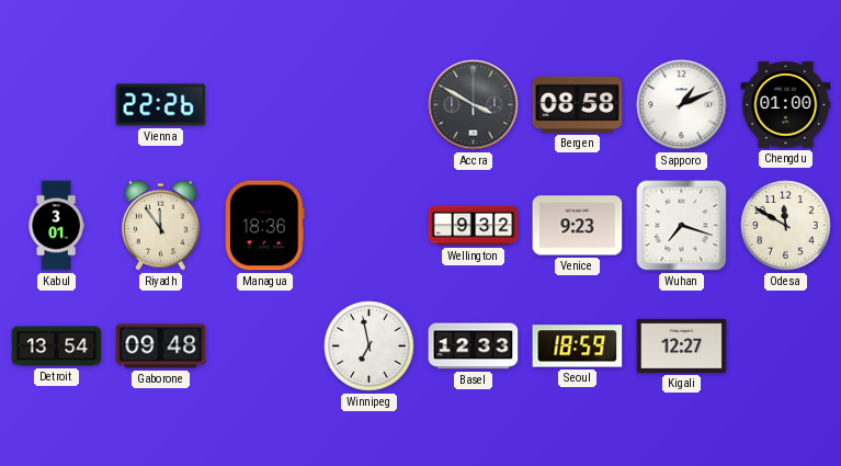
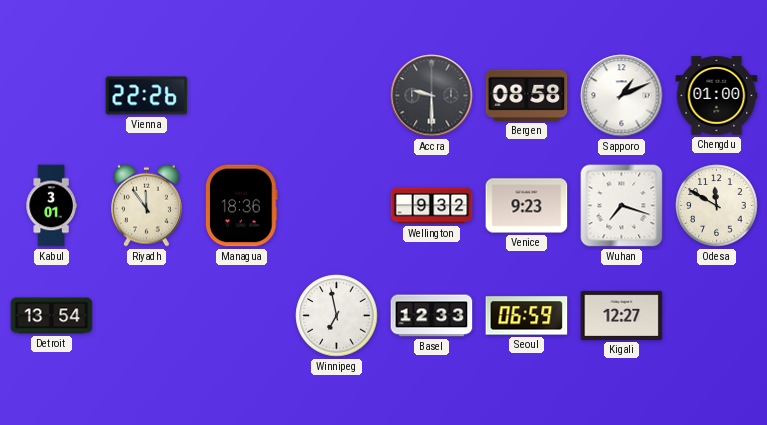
Accra: 3:50 -> 9:30
Gaborone: 09:48 -> none
Seoul: 18:59 -> 06:59
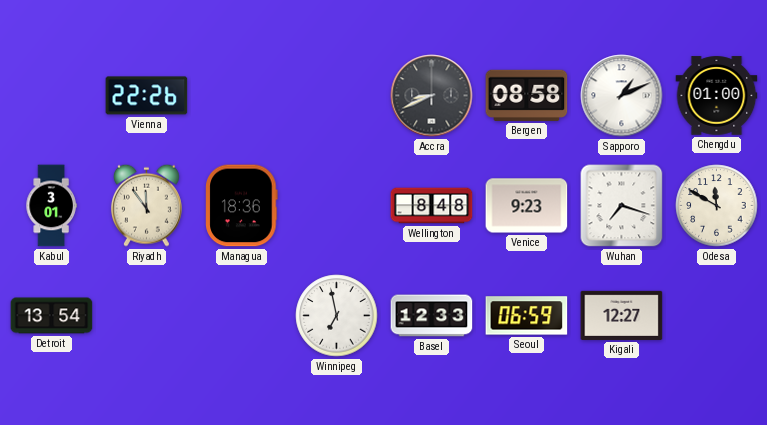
Accra: 9:30 -> 8:41
Wellington: 9:32 -> 8:48
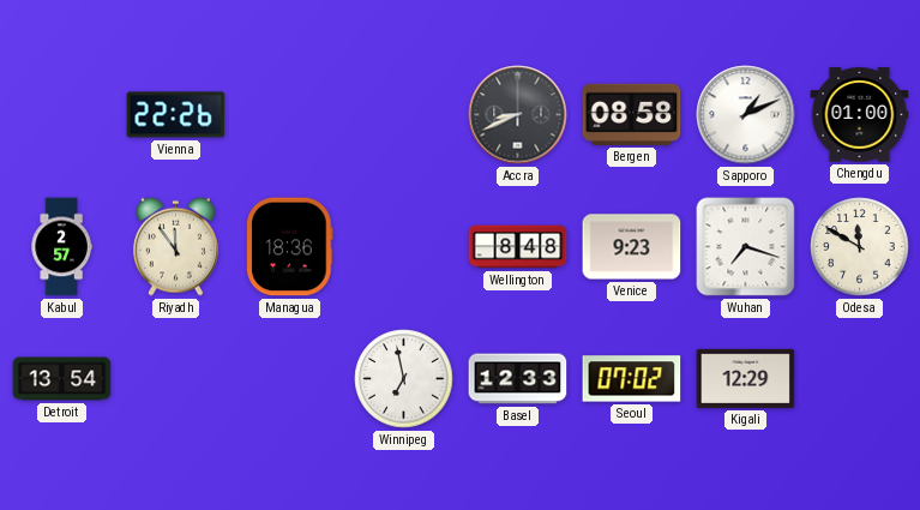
Kabul: 3:01 -> 2:57
Seoul: 06:59 -> 07:02
Kigali: 12:27 -> 12:29
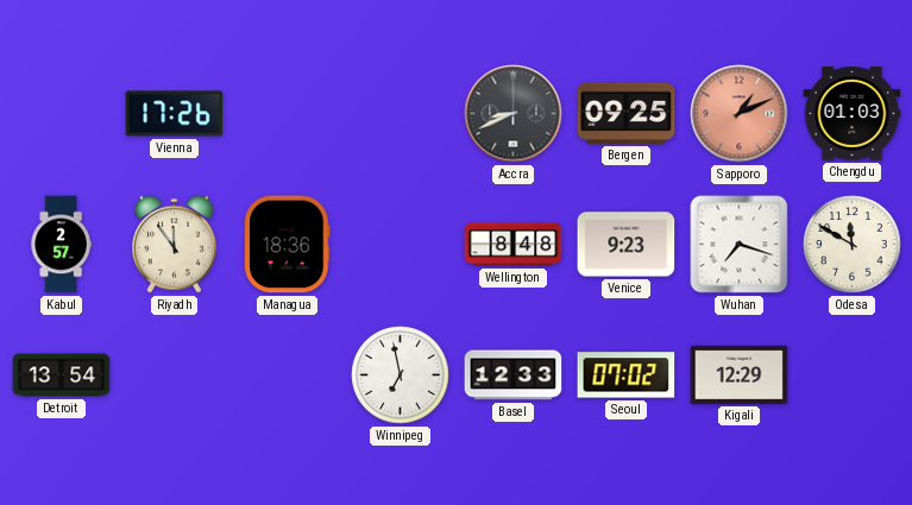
Vienna: 22:26 -> 17:26
Bergen: 08:58 -> 09:25
Sapporo dial: white -> salmon
Chengdu: 01:00 -> 01:03
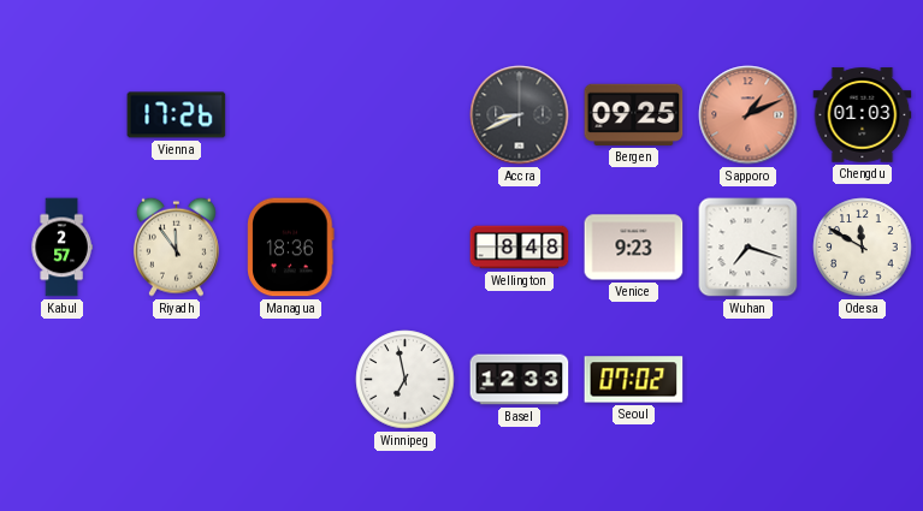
Detroit: 13:54 -> none
Kigali: 12:29 -> none
